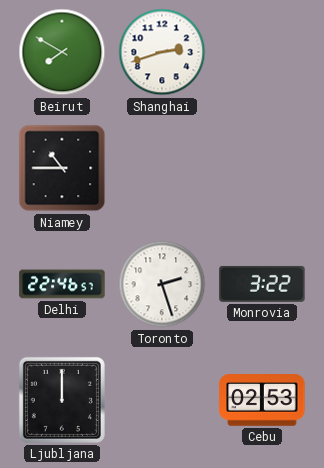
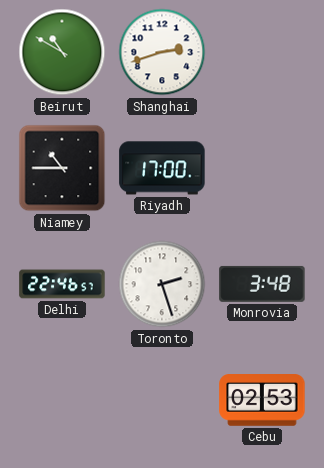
Beirut: 7:50 -> 10:50
Riyadh: none -> 17:00
Monrovia: 3:22 -> 3:48
Ljubljana: 12:00 -> none
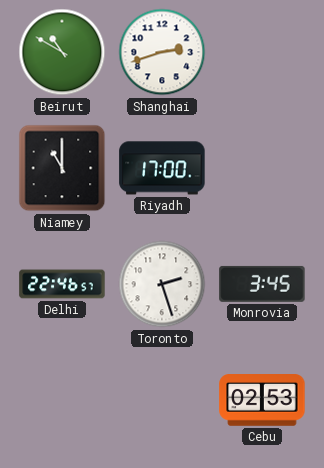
Niamey: 10:45 -> 11:00
Monrovia: 3:48 -> 3:45
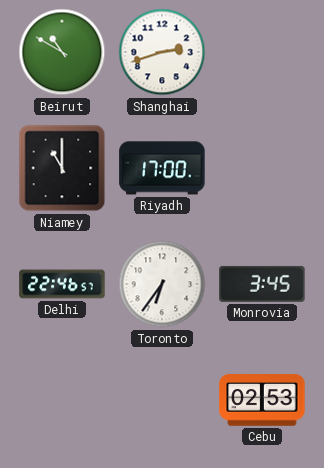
Toronto: 2:27 -> 6:36
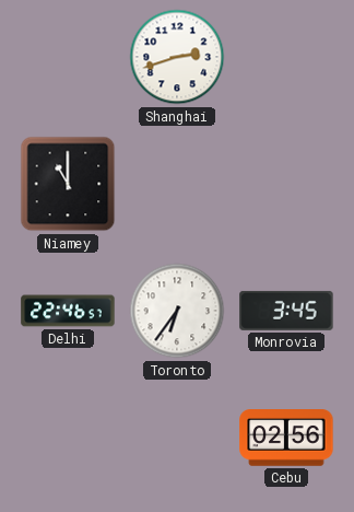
Beirut: 10:50 -> none
Riyadh: 17:00 -> none
Cebu: 02:53 -> 02:56
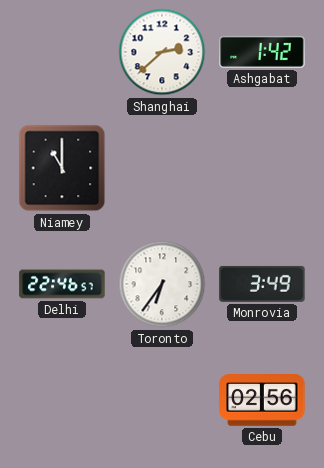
Shanghai: 2:42 -> 2:38
Ashgabat: none -> 1:42
Monrovia: 3:45 -> 3:49
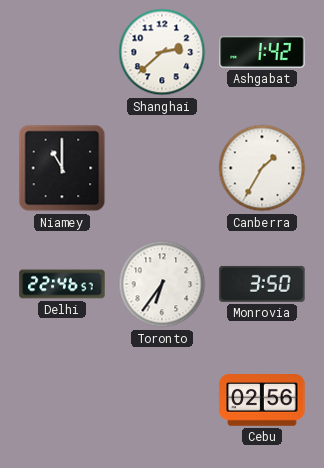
Canberra: none -> 1:35
Monrovia: 3:49 -> 3:50
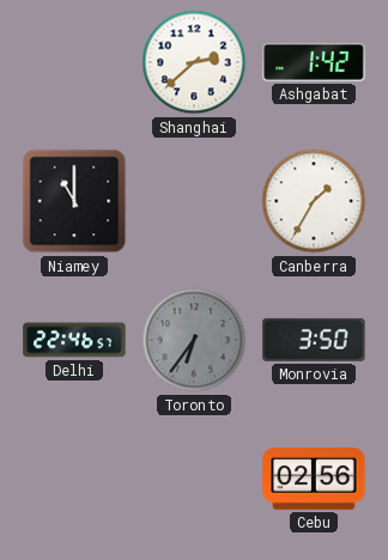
Toronto dial: white -> grey
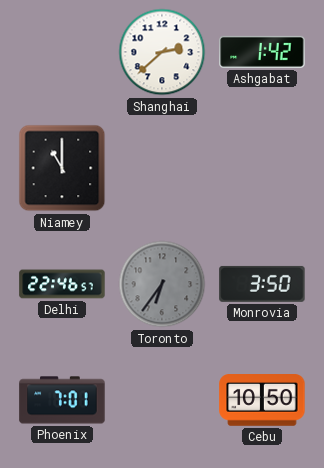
Canberra: 1:35 -> none
Phoenix: none -> 7:01
Cebu: 02:56 -> 10:50
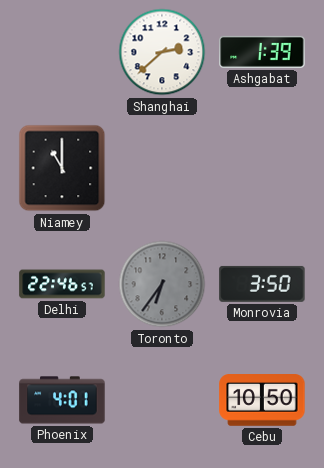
Ashgabat: 1:42 -> 1:39
Phoenix: 7:01 -> 4:01
